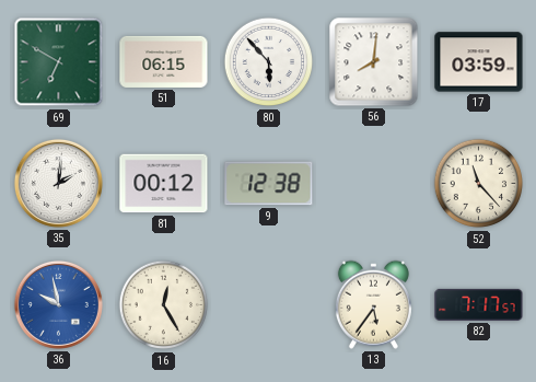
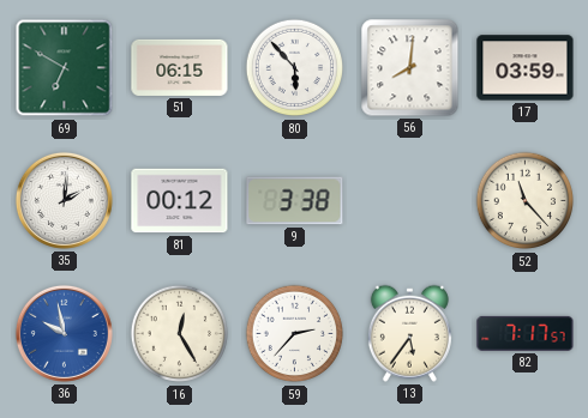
9: 12:38 -> 3:38
59: none -> 2:37
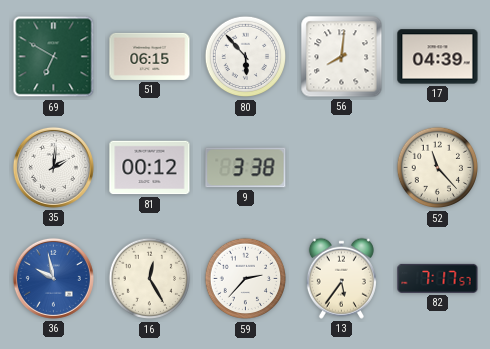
17: 03:59 -> 04:39
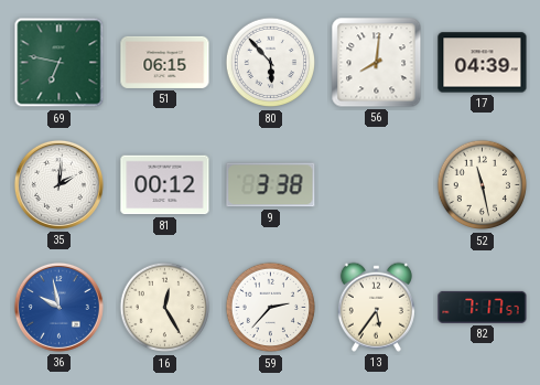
69: 6:50 -> 6:47
52: 11:23 -> 11:28
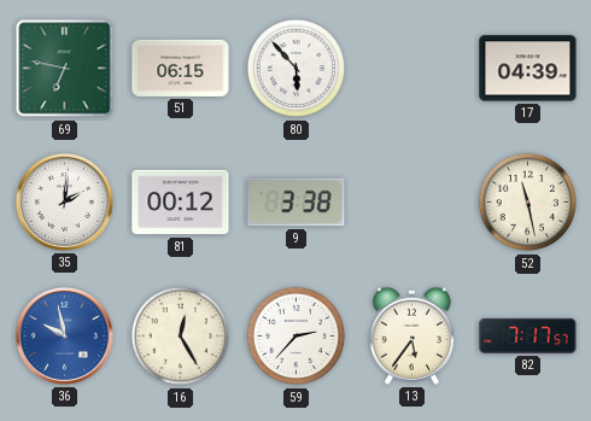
56: 8:01 -> none
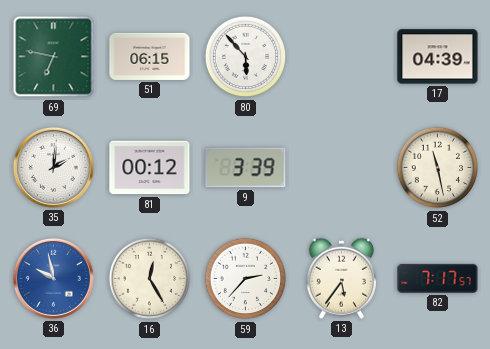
9: 3:38 -> 3:39
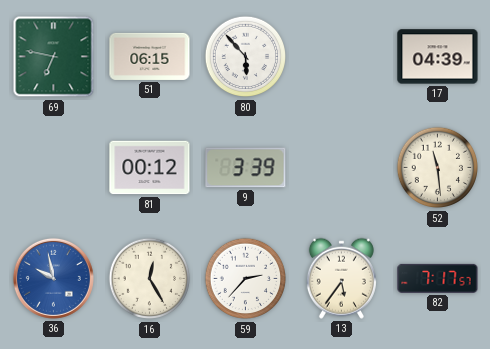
35: 2:01 -> none
52: 11:28 -> 11:29
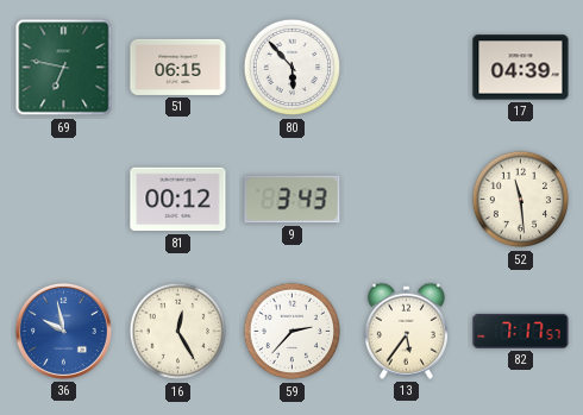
9: 3:39 -> 3:43
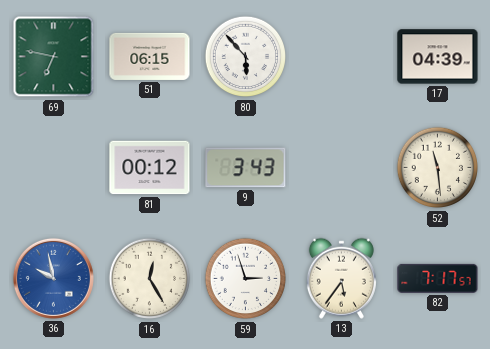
59: 2:37 -> 2:57
